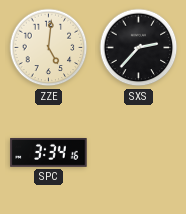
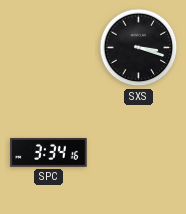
ZZE: 5:01 -> none
SXS: 2:37 -> 3:18
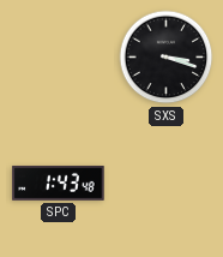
SPC: 3:34 -> 1:43
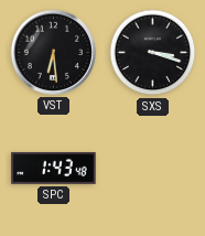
VST: none -> 6:29
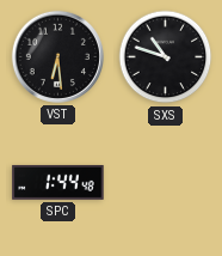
SXS: 3:18 -> 10:48
SPC: 1:43 -> 1:44
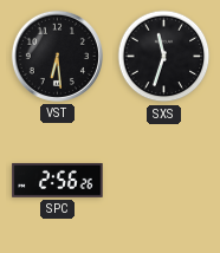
SXS: 10:48 -> 11:33
SPC: 1:44 -> 2:56
